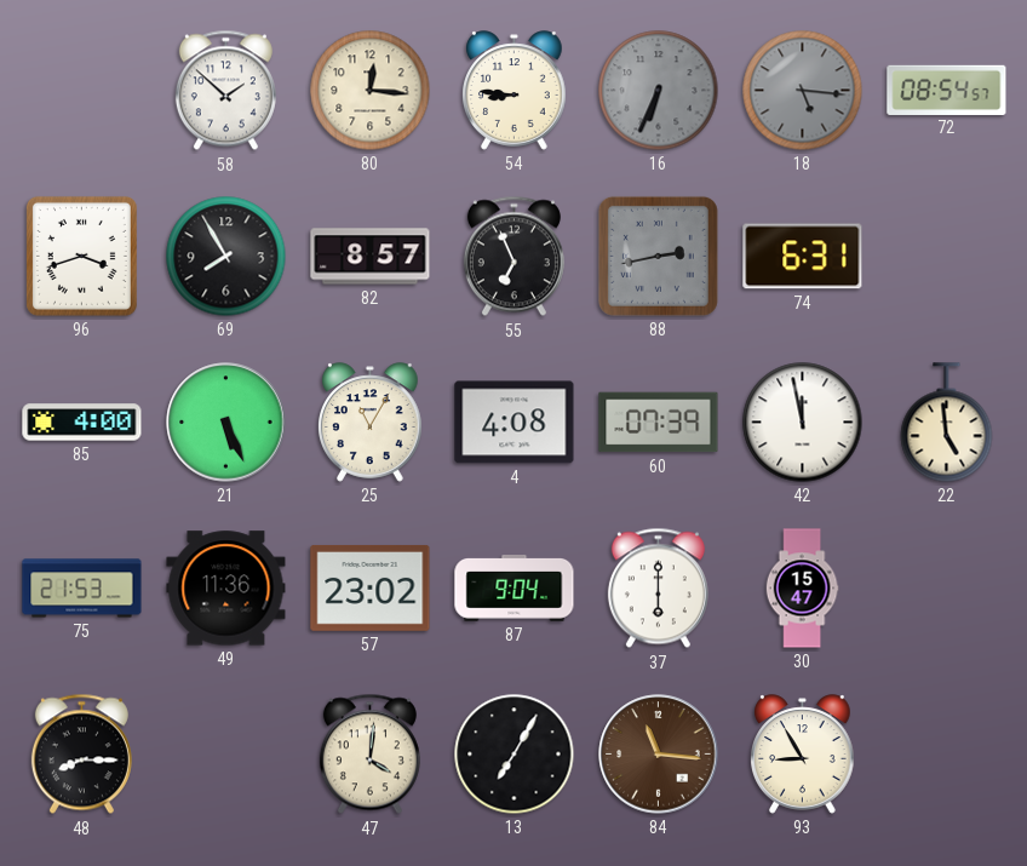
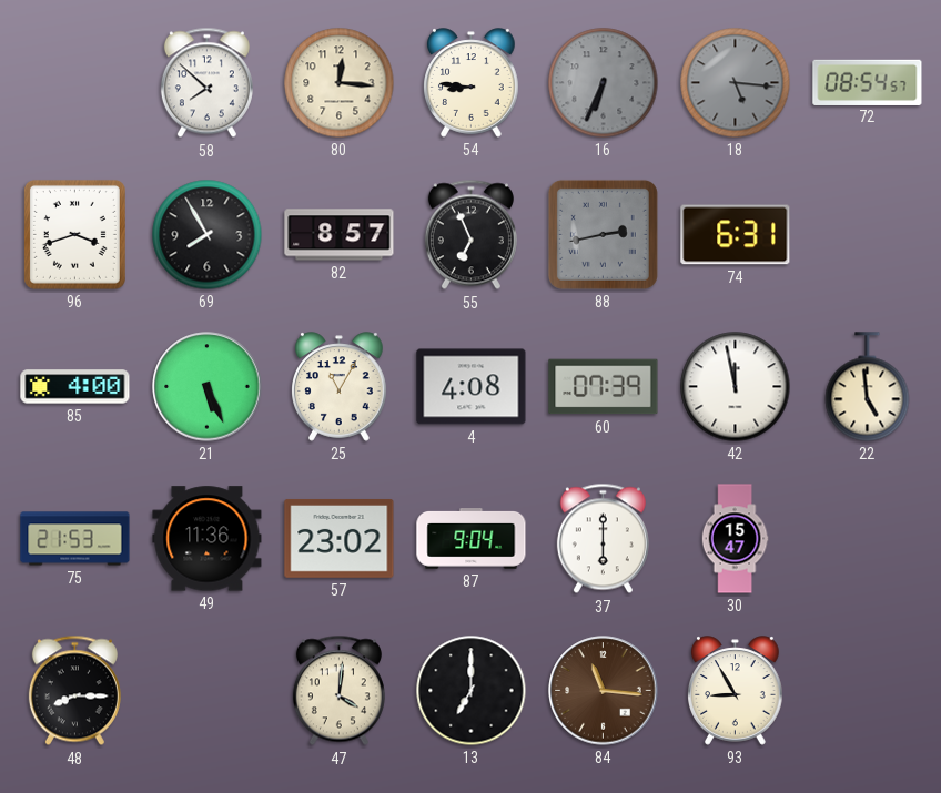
58: 1:52 -> 7:52
13: 7:05 -> 7:00
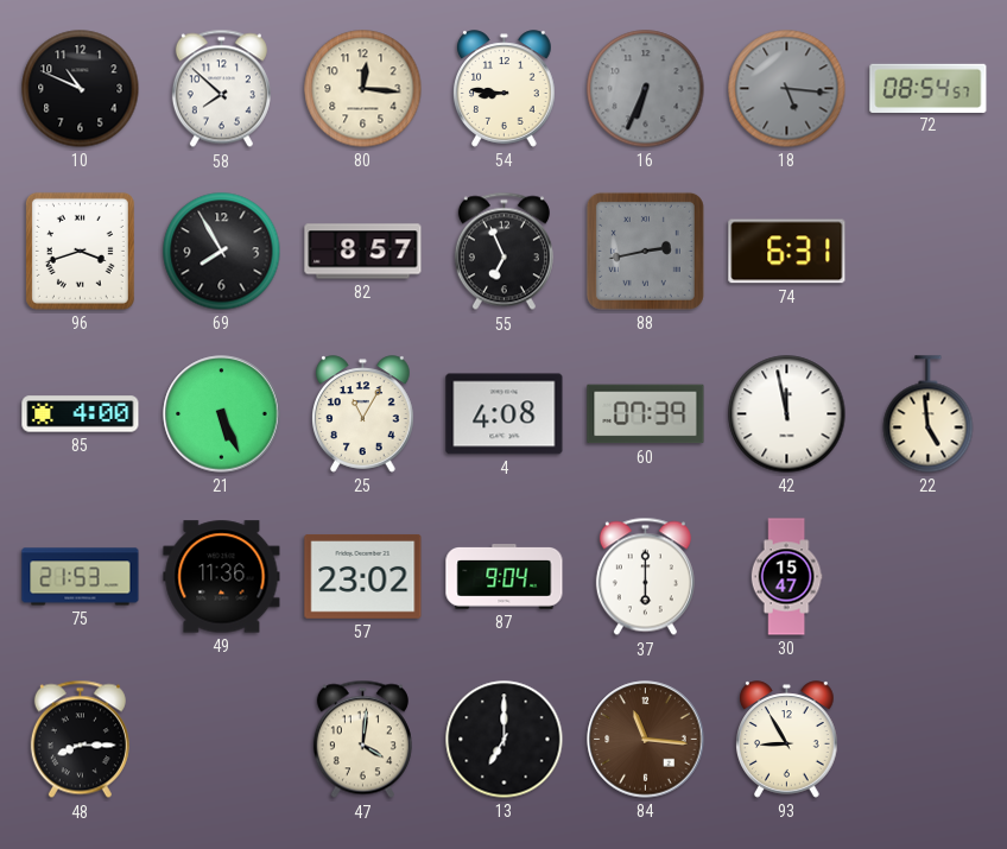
10: none -> 10:49
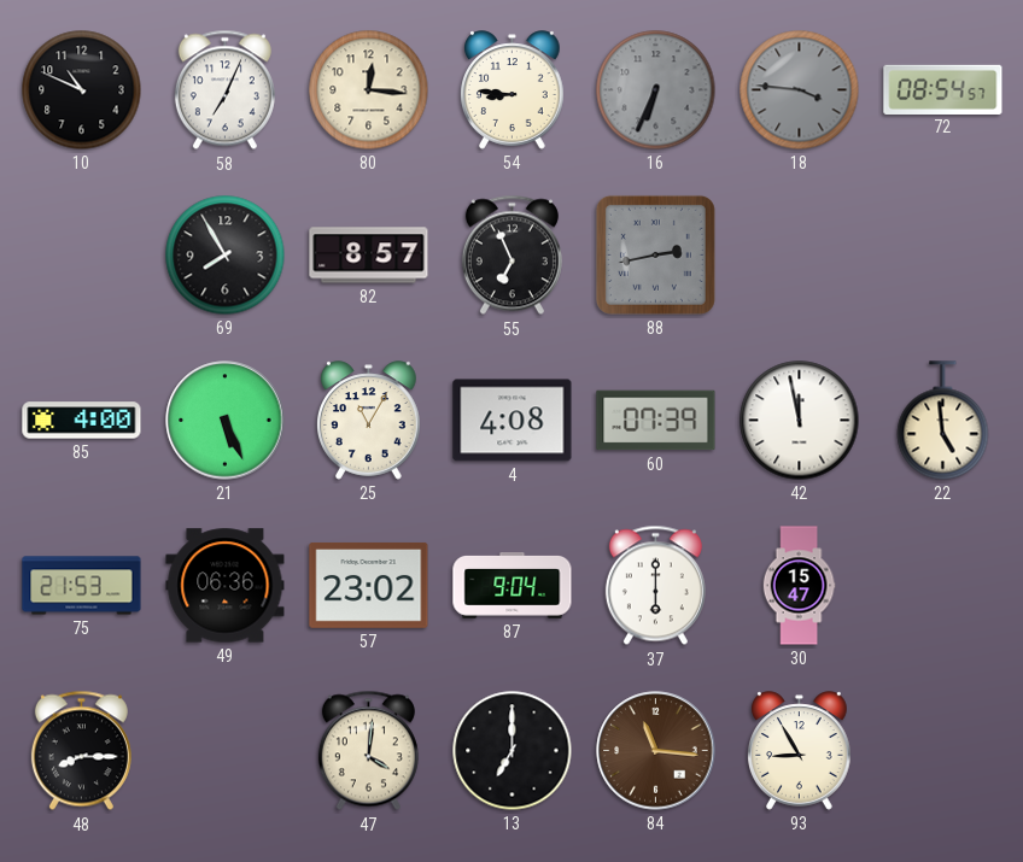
58: 7:52 -> 7:04
18: 5:16 -> 3:46
96: 3:42 -> none
74: 6:31 -> none
49: 11:36 -> 06:36
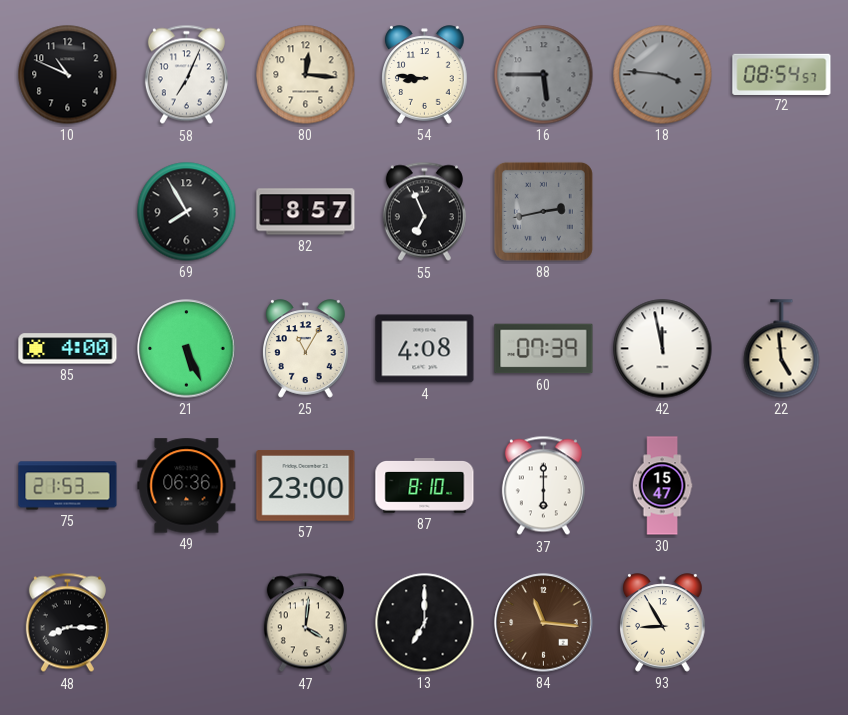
16: 6:34 -> 5:45
57: 23:02 -> 23:00
87: 9:04 -> 8:10
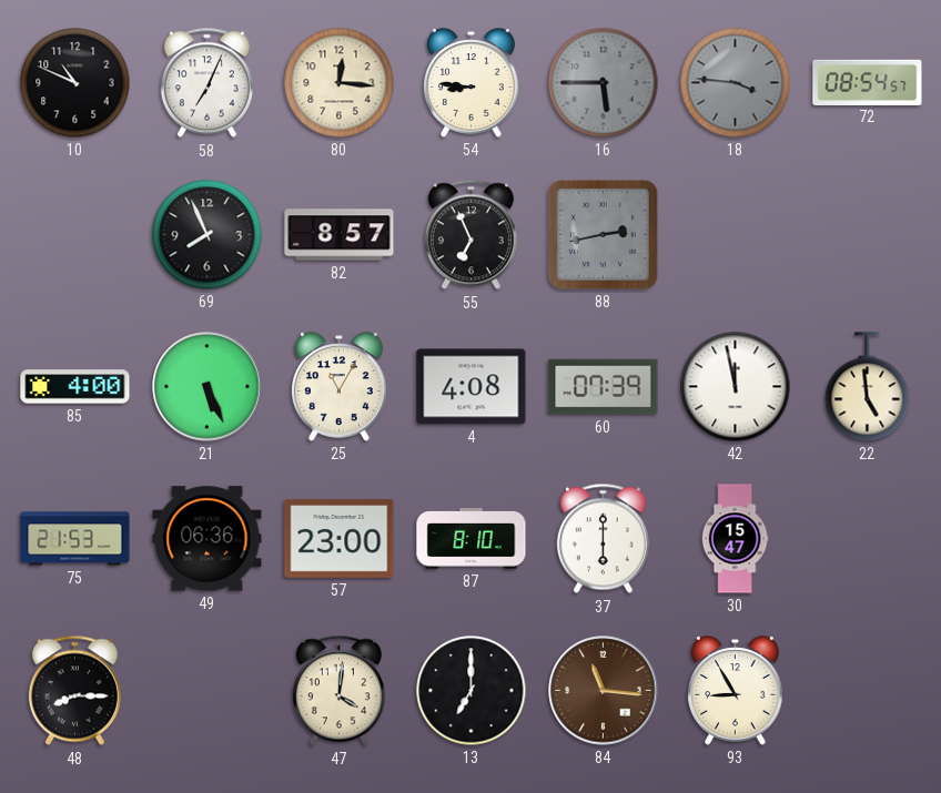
69: 7:55 -> 7:56
